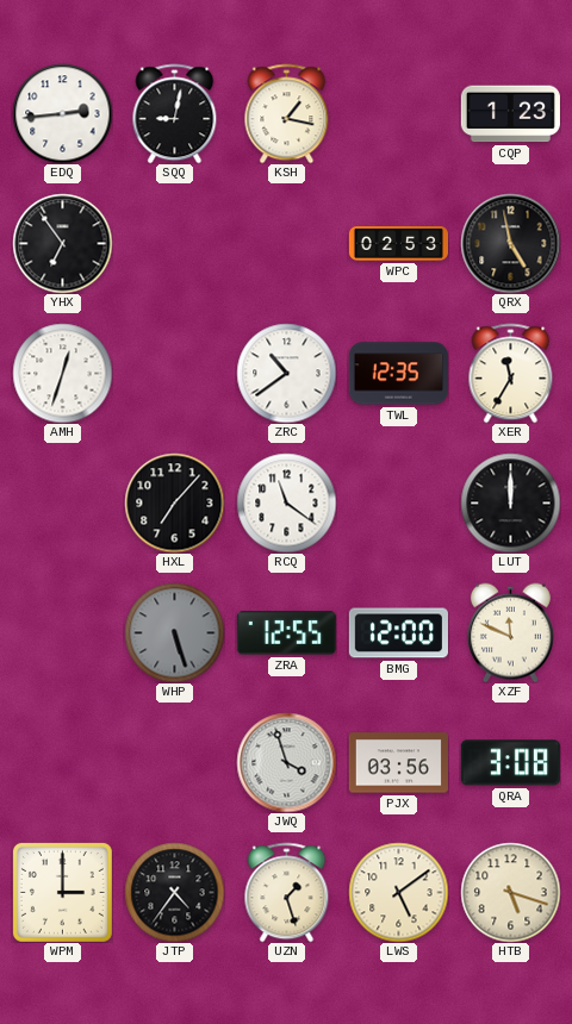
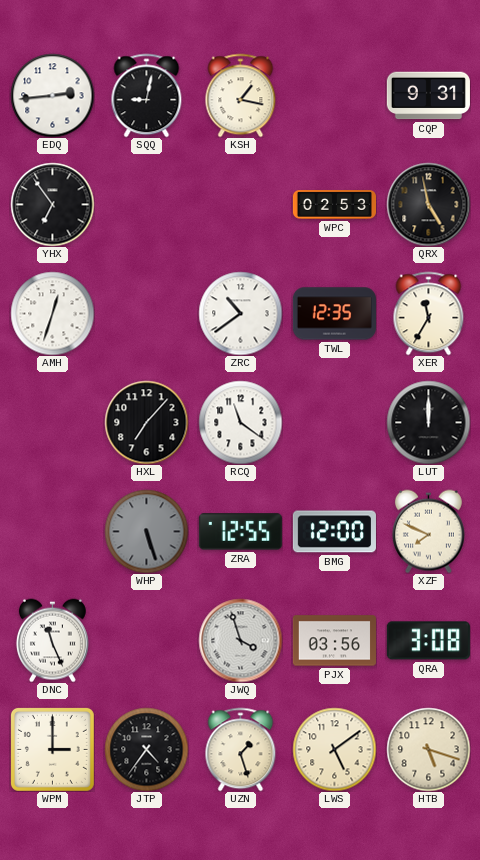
CQP: 1:23 -> 9:31
XZF: 11:49 -> 7:49
DNC: none -> 11:26
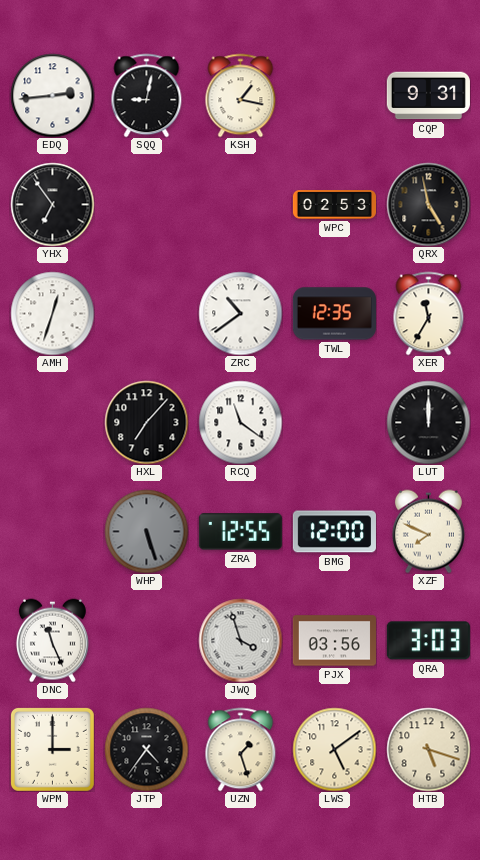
QRA: 3:08 -> 3:03
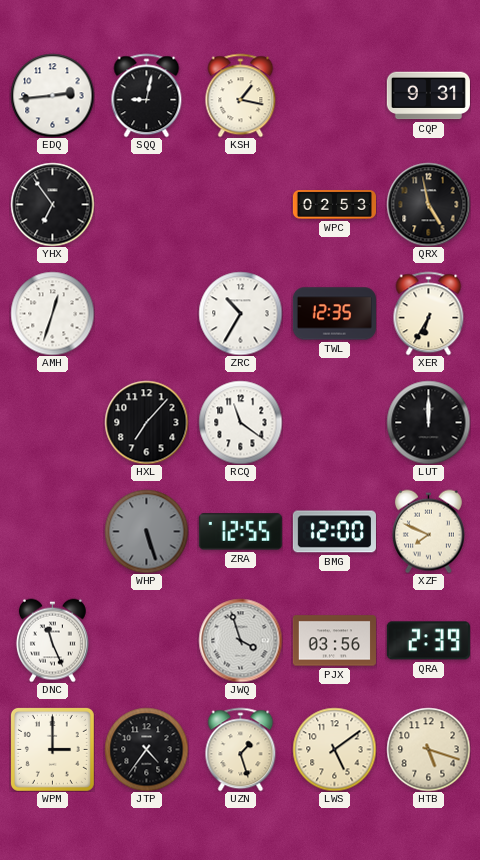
ZRC: 10:39 -> 10:35
XER: 11:35 -> 6:35
QRA: 3:03 -> 2:39
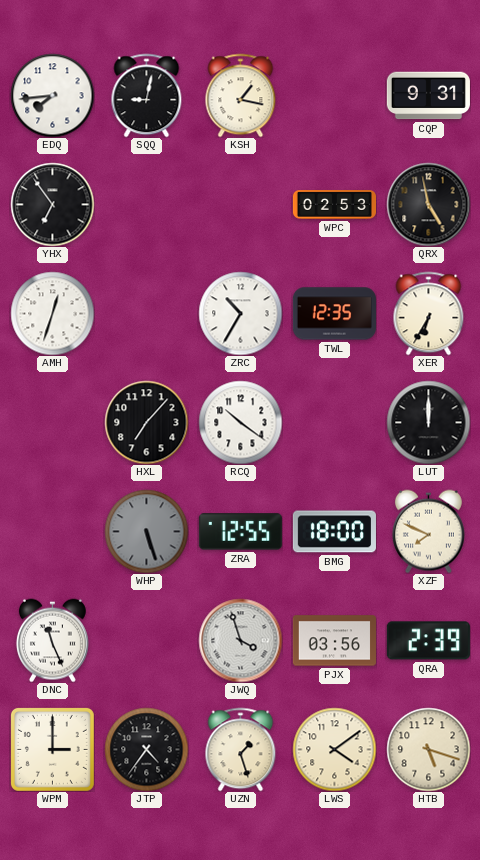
EDQ: 2:44 -> 7:44
RCQ: 11:21 -> 10:21
BMG: 12:00 -> 18:00
LWS: 5:09 -> 4:09
